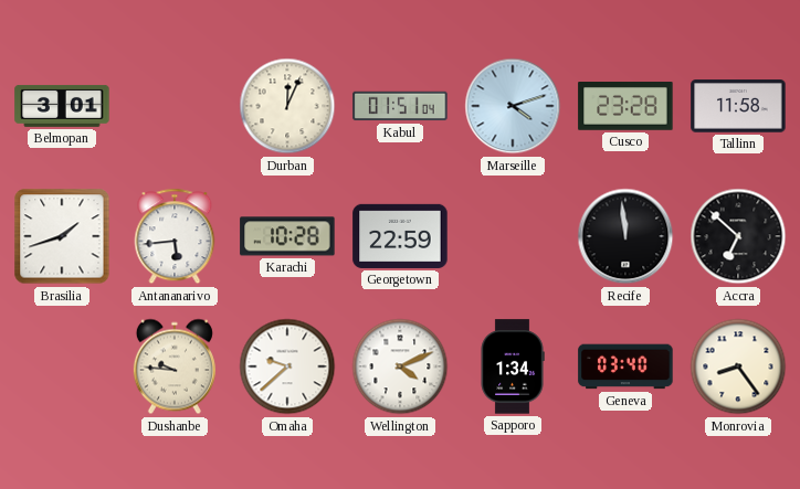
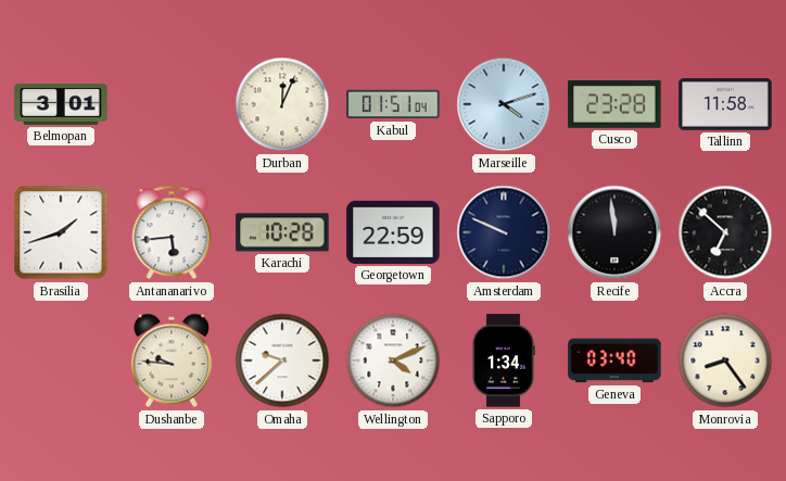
Amsterdam: none -> 9:49
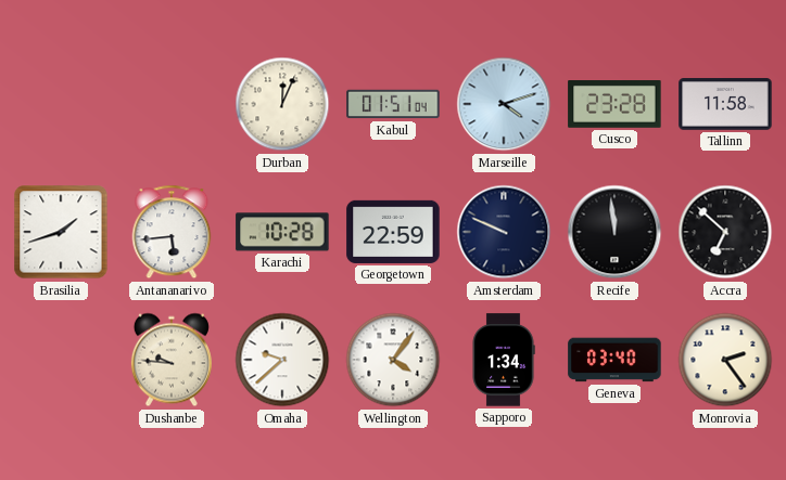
Belmopan: 3:01 -> none
Wellington: 4:11 -> 4:06
Monrovia: 8:24 -> 2:24
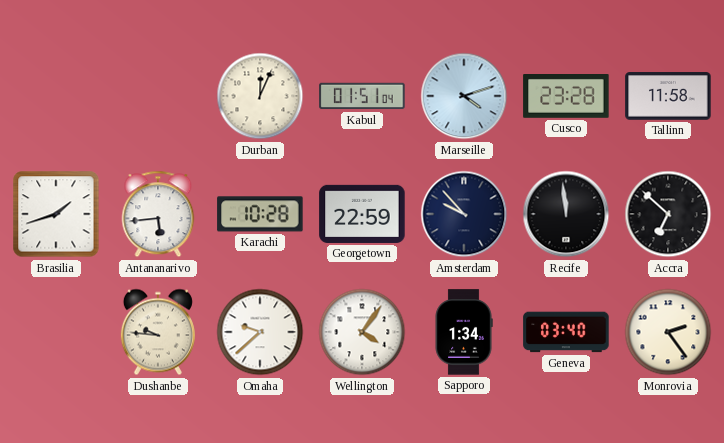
Amsterdam: 9:49 -> 9:53
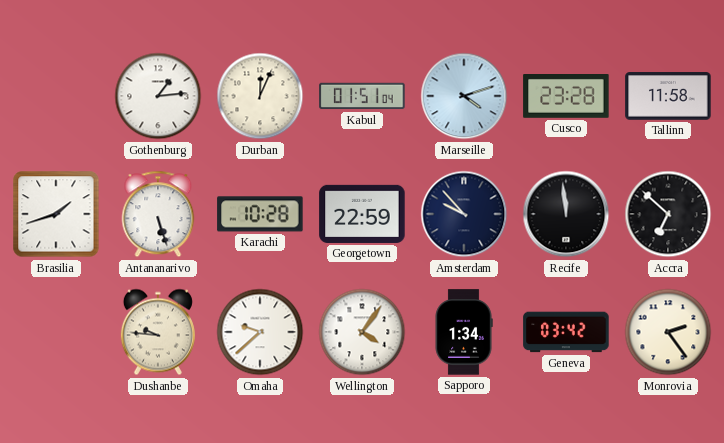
Gothenburg: none -> 1:14
Antananarivo: 5:44 -> 5:27
Geneva: 03:40 -> 03:42
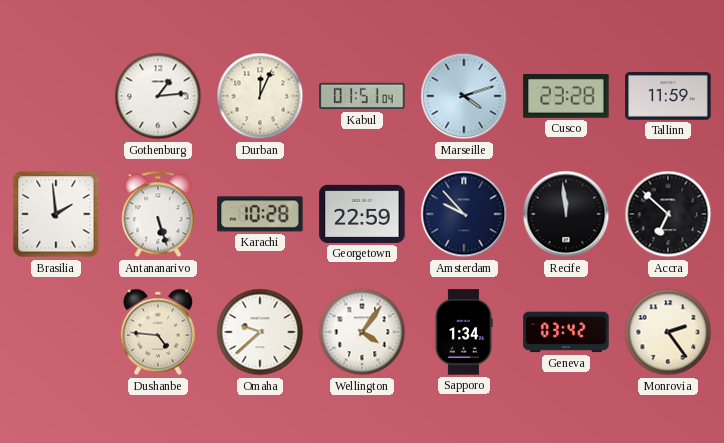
Tallinn: 11:58 -> 11:59
Brasilia: 1:42 -> 1:59
Dushanbe: 9:46 -> 4:46
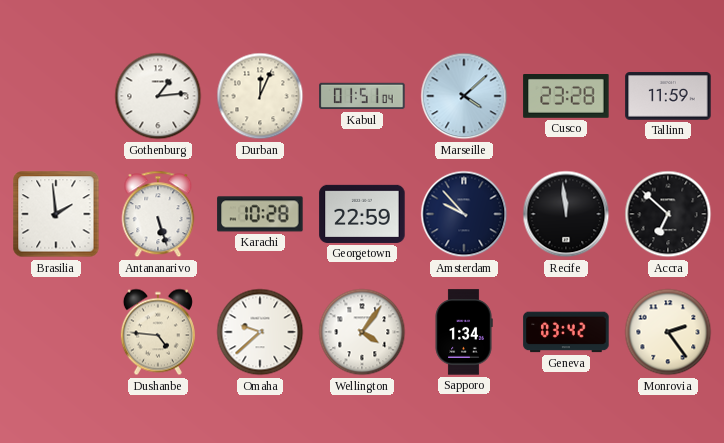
Marseille: 4:12 -> 4:08
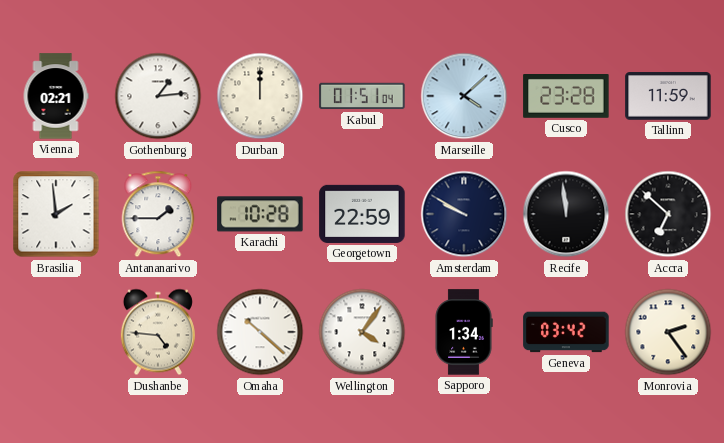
Vienna: none -> 02:21
Durban: 12:04 -> 12:00
Antananarivo: 5:27 -> 1:45
Amsterdam: 9:53 -> 9:50
Omaha: 9:38 -> 10:22
